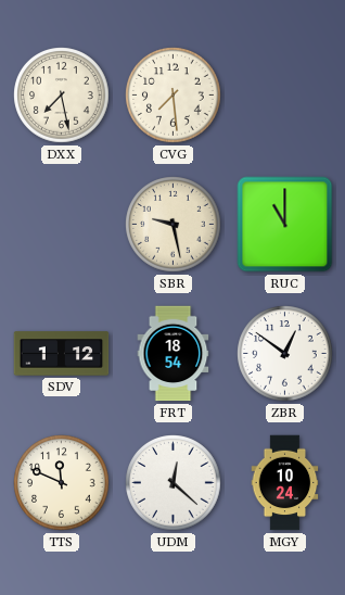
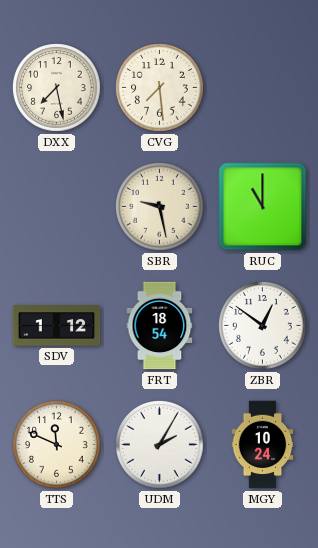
UDM: 12:22 -> 2:05
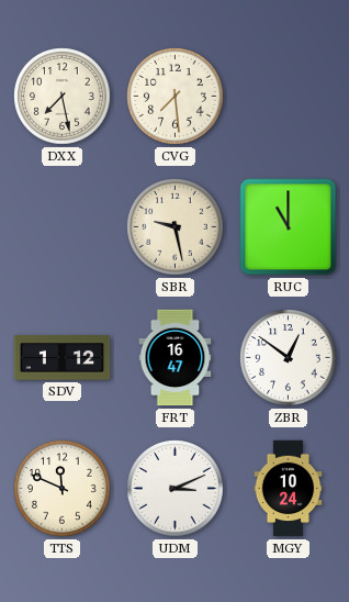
FRT: 18:54 -> 16:47
UDM: 2:05 -> 3:11
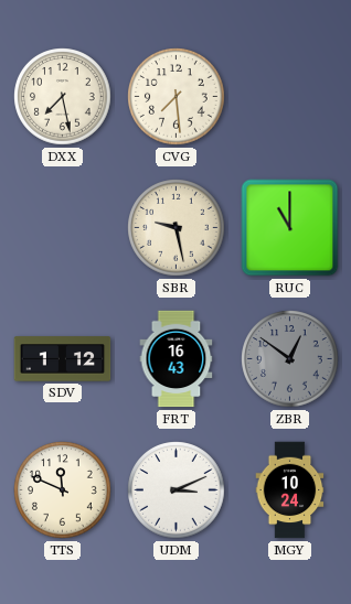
FRT: 16:47 -> 16:43
ZBR dial: white -> grey
